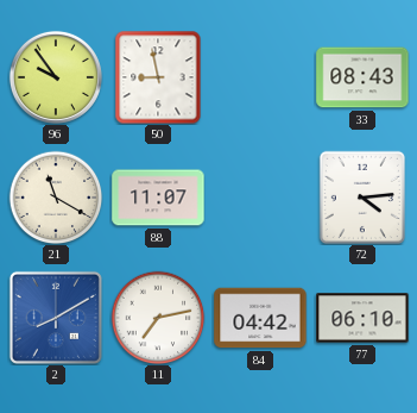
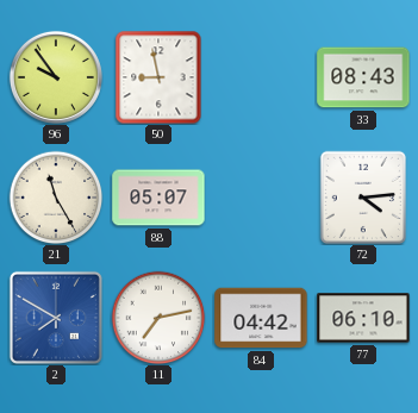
21: 11:20 -> 11:25
88: 11:07 -> 05:07
2: 8:10 -> 7:50
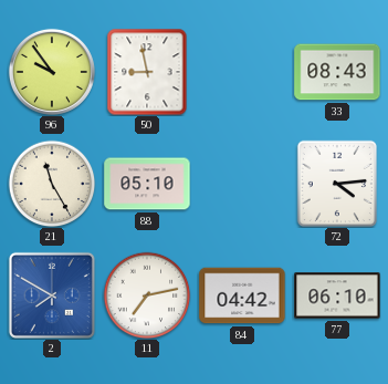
88: 05:07 -> 05:10
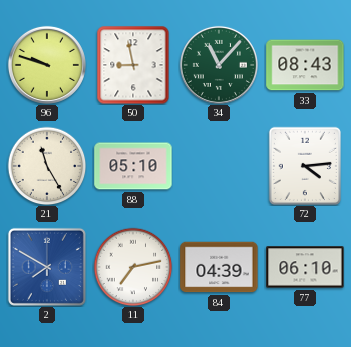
96: 9:54 -> 9:48
34: none -> 11:07
84: 04:42 -> 04:39
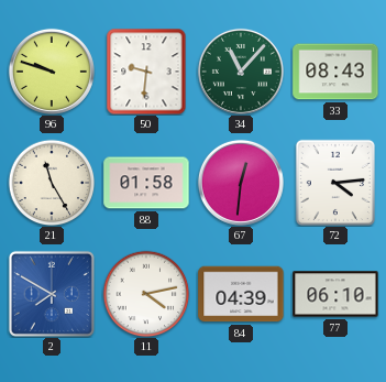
50: 8:58 -> 9:31
88: 05:10 -> 01:58
67: none -> 12:31
11: 7:13 -> 4:13
